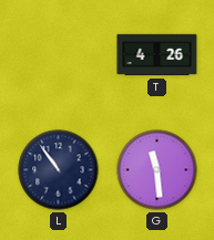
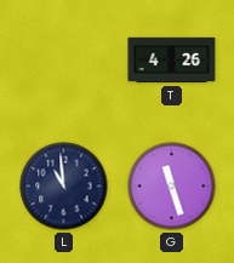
L: 10:54 -> 10:59
G: 11:29 -> 11:27
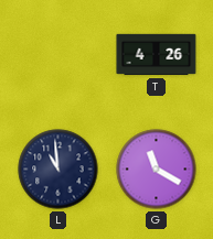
G: 11:27 -> 11:20
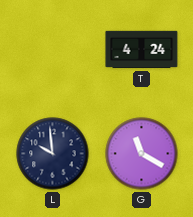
T: 4:26 -> 4:24
L: 10:59 -> 9:59
